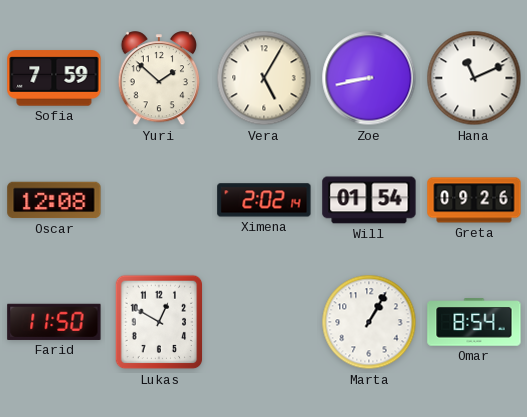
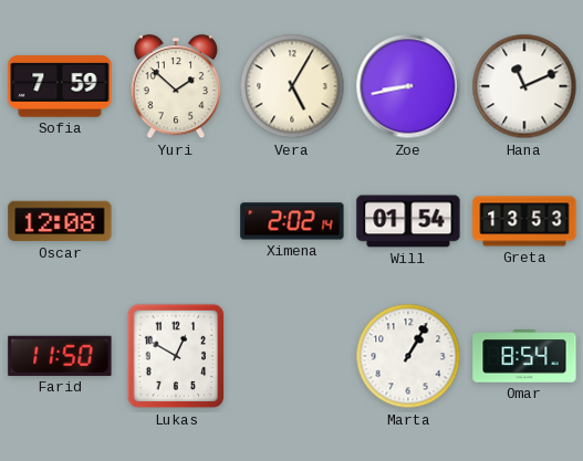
Greta: 09:26 -> 13:53
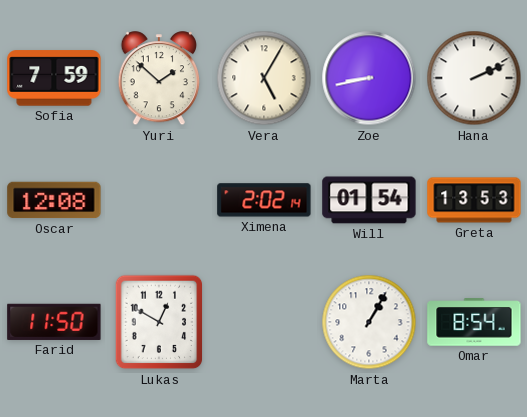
Hana: 11:11 -> 2:11
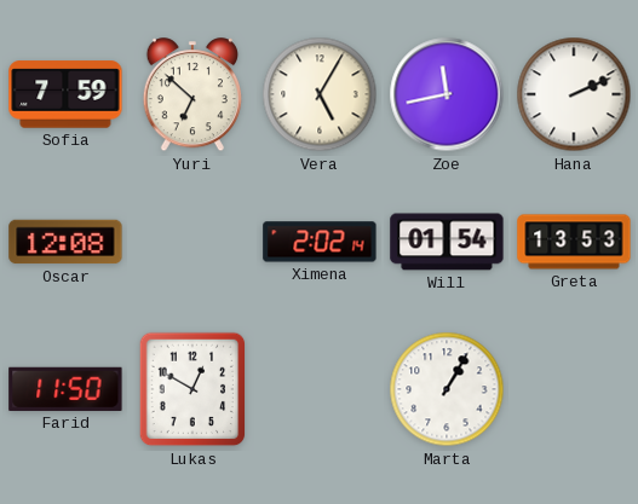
Yuri: 1:52 -> 6:52
Zoe: 8:43 -> 11:43
Omar: 8:54 -> none
